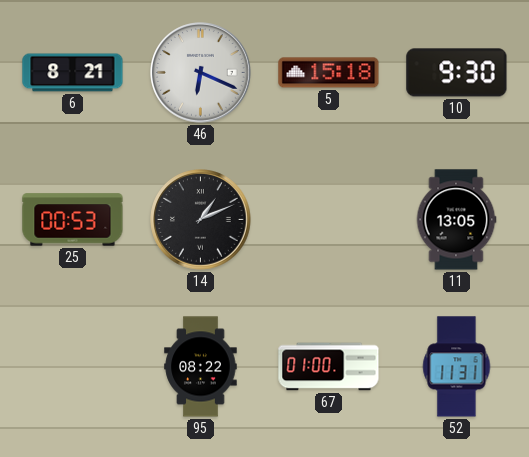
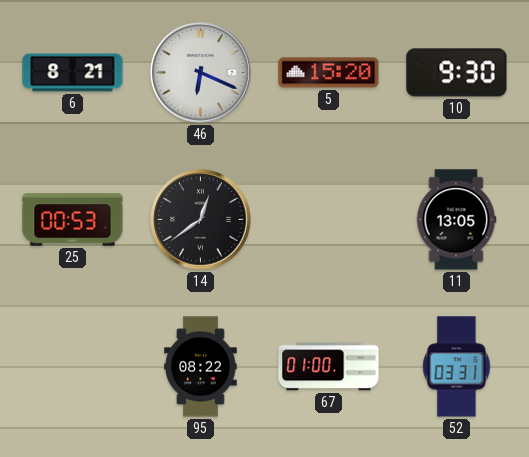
5: 15:18 -> 15:20
14: 1:11 -> 12:39
52: 11:31 -> 03:31
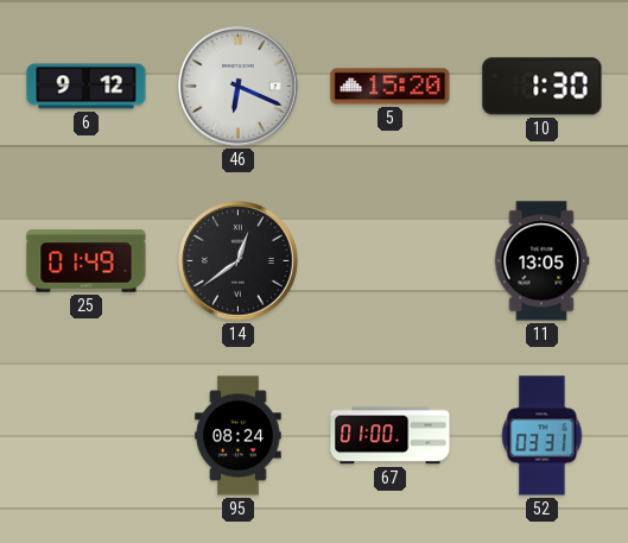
6: 8:21 -> 9:12
10: 9:30 -> 1:30
25: 00:53 -> 01:49
95: 08:22 -> 08:24
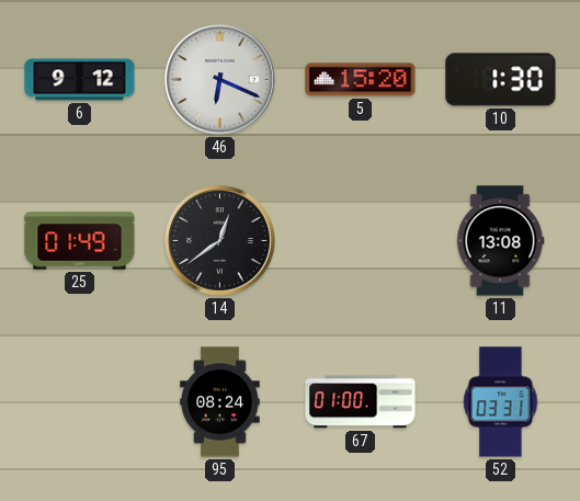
11: 13:05 -> 13:08
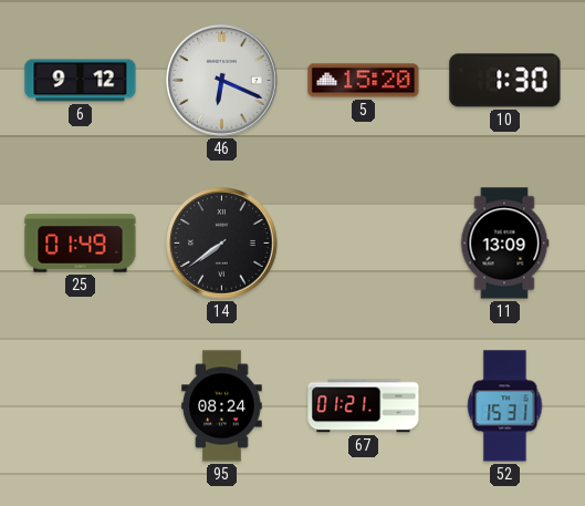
14: 12:39 -> 7:39
11: 13:08 -> 13:09
67: 01:00 -> 01:21
52: 03:31 -> 15:31
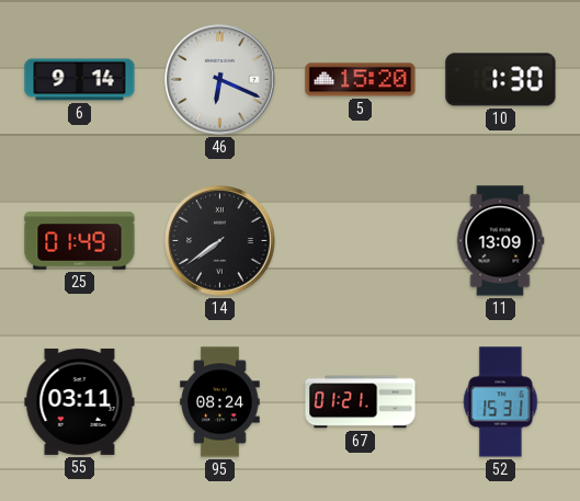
6: 9:12 -> 9:14
55: none -> 03:11
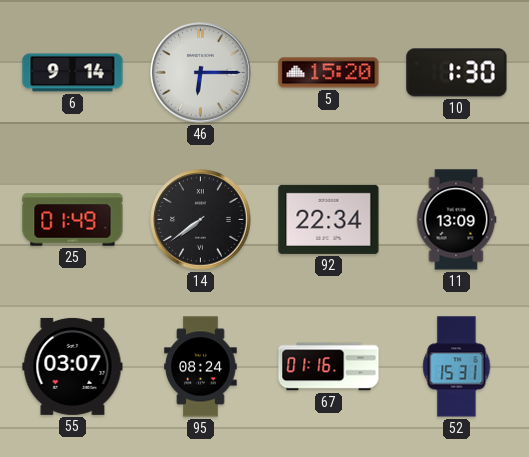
46: 6:19 -> 6:15
92: none -> 22:34
55: 03:11 -> 03:07
67: 01:21 -> 01:16
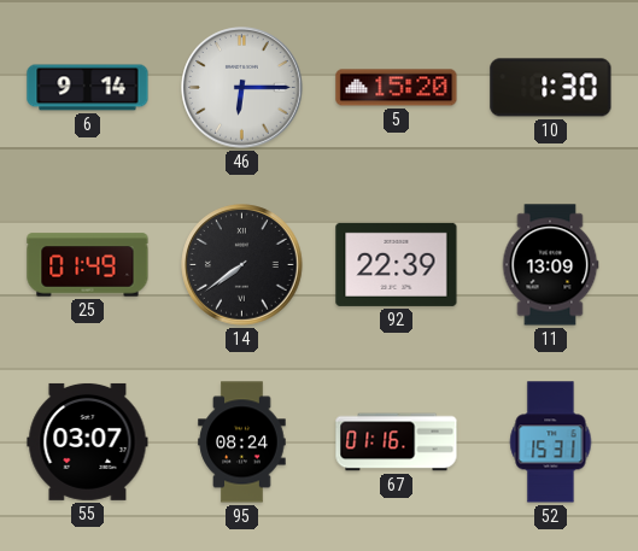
92: 22:34 -> 22:39
